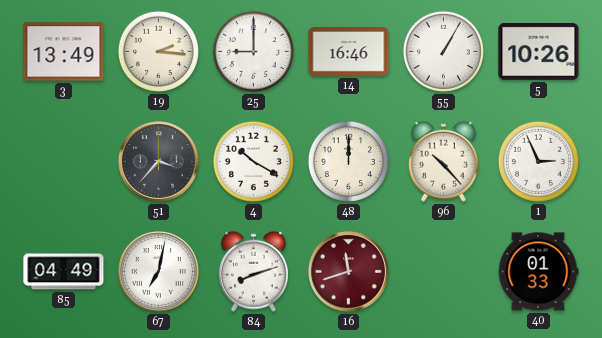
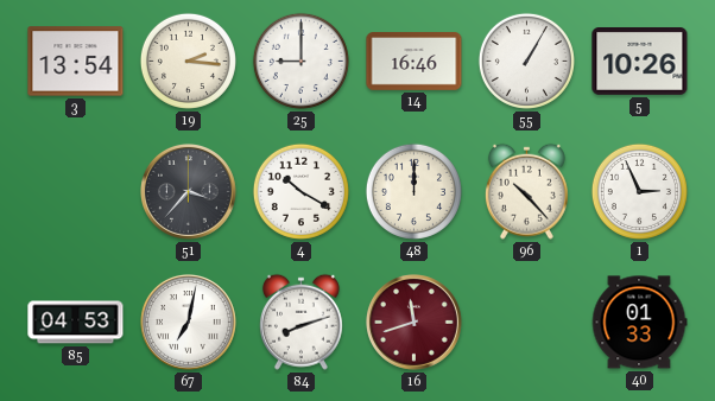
3: 13:49 -> 13:54
85: 04:49 -> 04:53
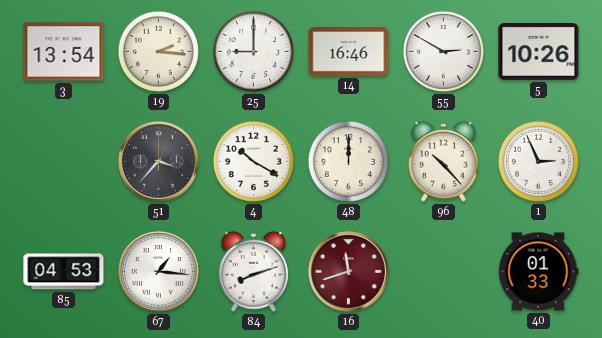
55: 1:05 -> 2:50
67: 7:02 -> 1:16
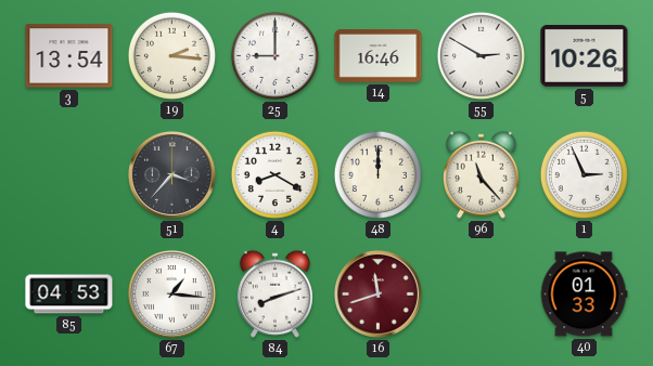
4: 10:20 -> 8:20
96: 10:23 -> 11:23
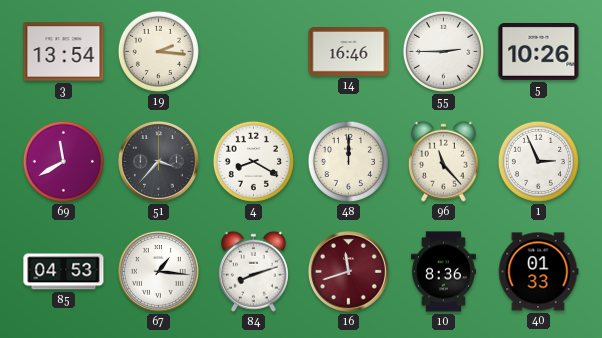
25: 9:00 -> none
55: 2:50 -> 2:45
69: none -> 11:40
10: none -> 8:36
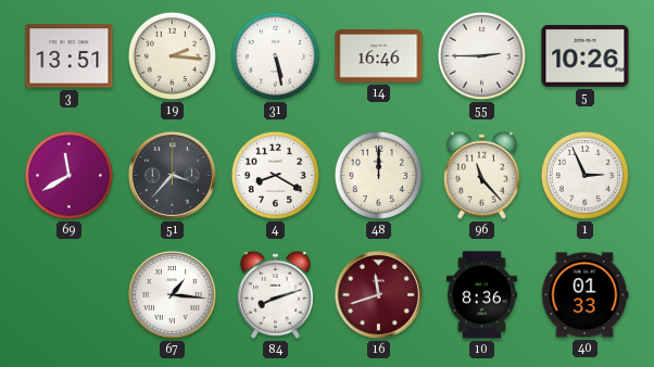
3: 13:54 -> 13:51
31: none -> 5:28
85: 04:53 -> none
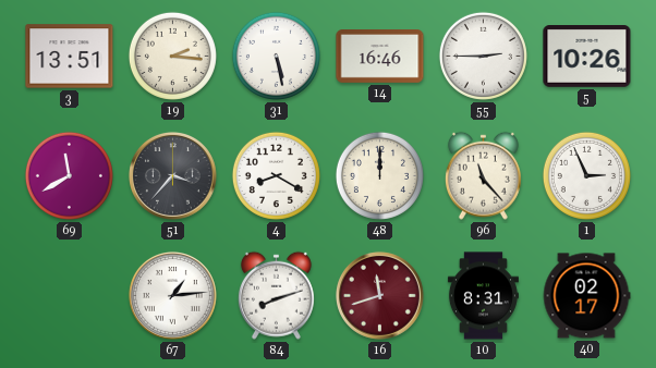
67: 1:16 -> 1:14
10: 8:36 -> 8:31
40: 01:33 -> 02:17
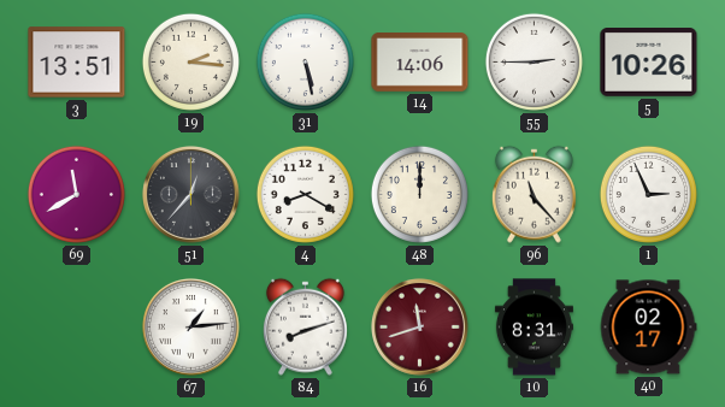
14: 16:46 -> 14:06
51: 3:37 -> 12:37
